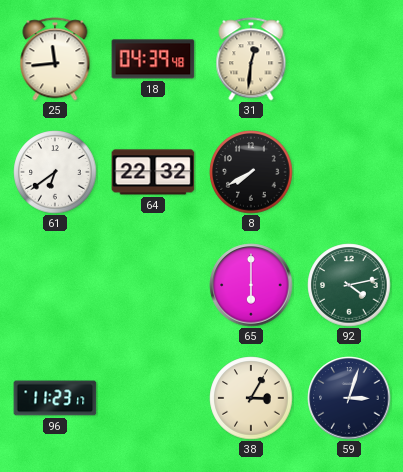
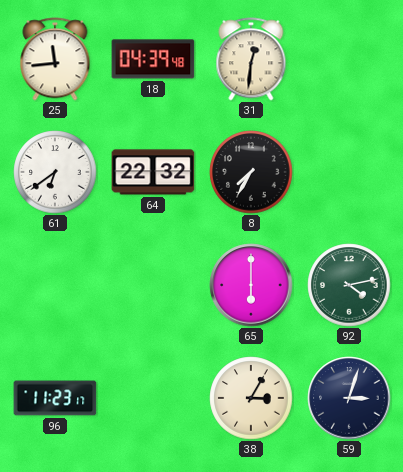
8: 7:40 -> 7:35
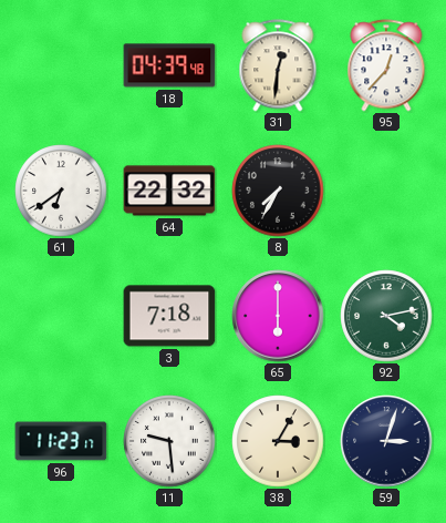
25: 11:44 -> none
95: none -> 12:37
3: none -> 7:18
11: none -> 9:29
